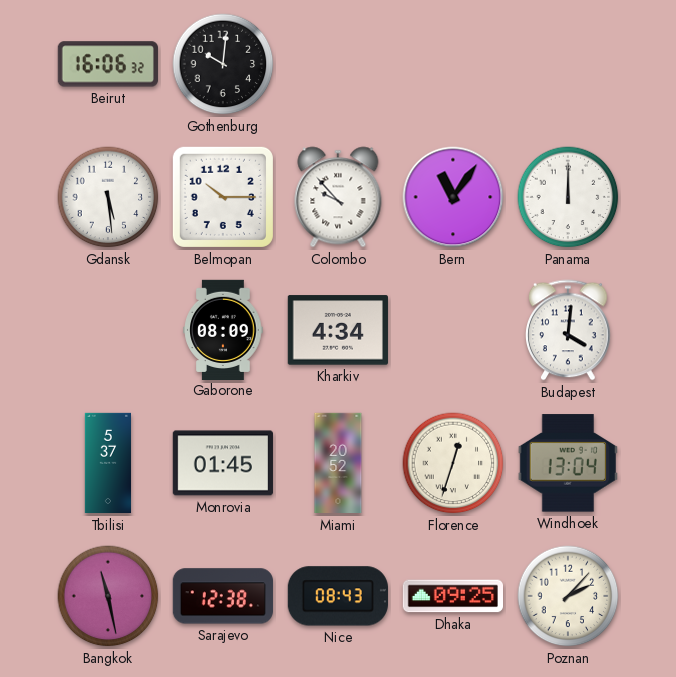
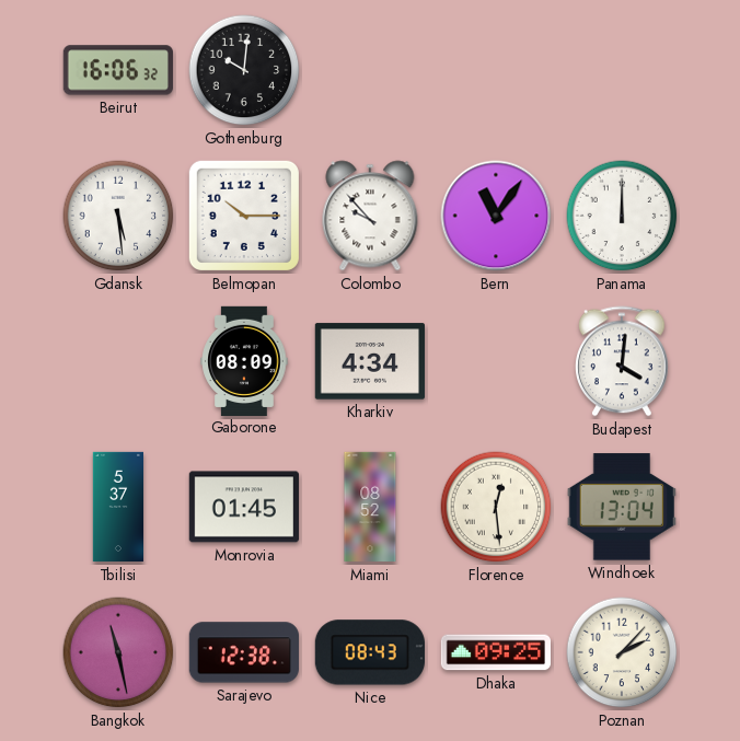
Miami: 20:52 -> 08:52
Florence: 12:33 -> 12:29
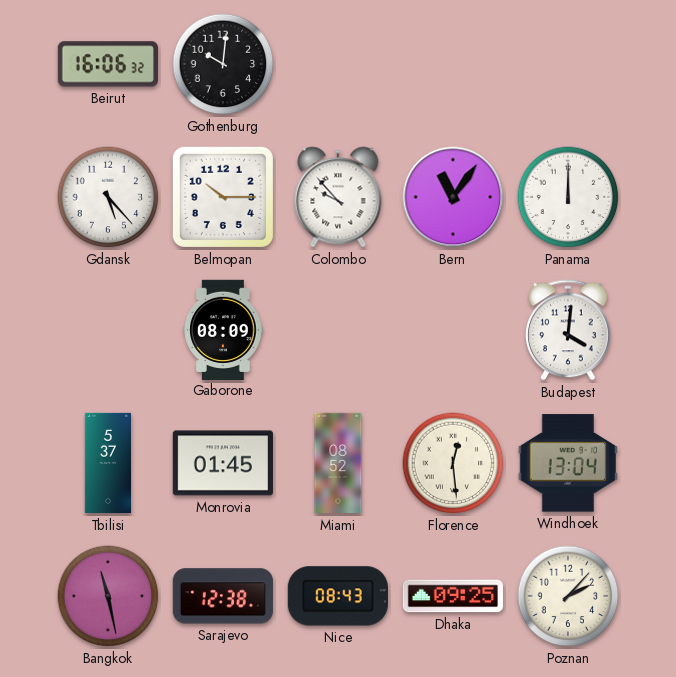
Gdansk: 5:29 -> 5:23
Kharkiv: 4:34 -> none
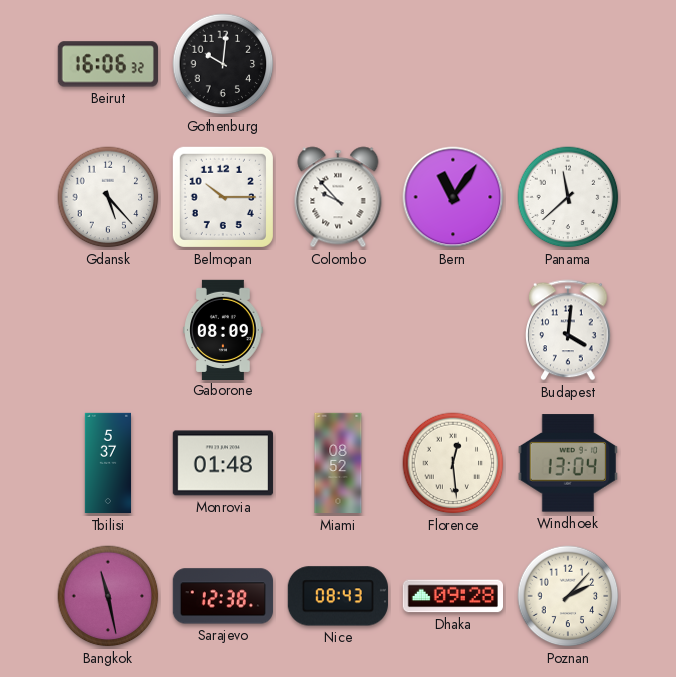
Panama: 12:00 -> 11:38
Monrovia: 01:45 -> 01:48
Dhaka: 09:25 -> 09:28
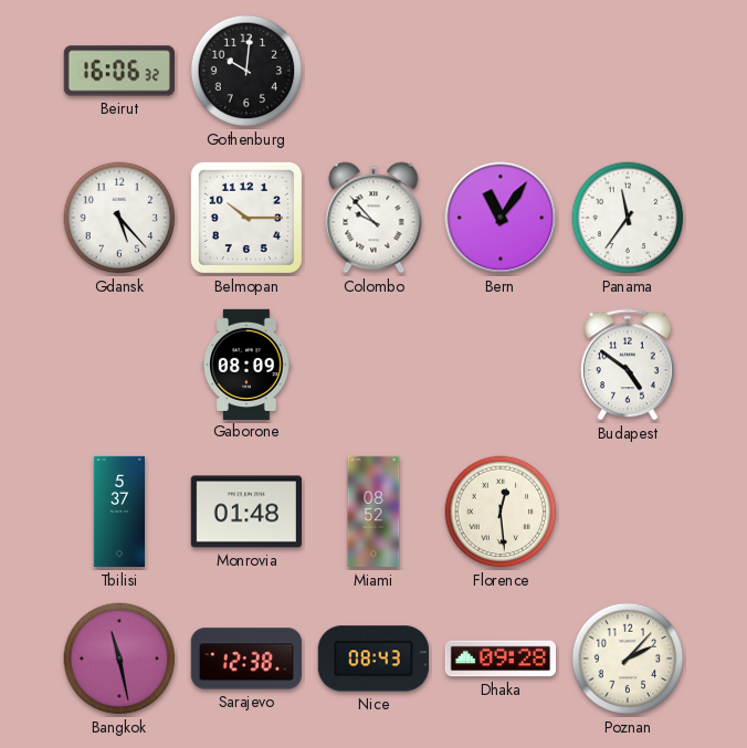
Panama: 11:38 -> 11:36
Budapest: 4:01 -> 4:51
Windhoek: 13:04 -> none
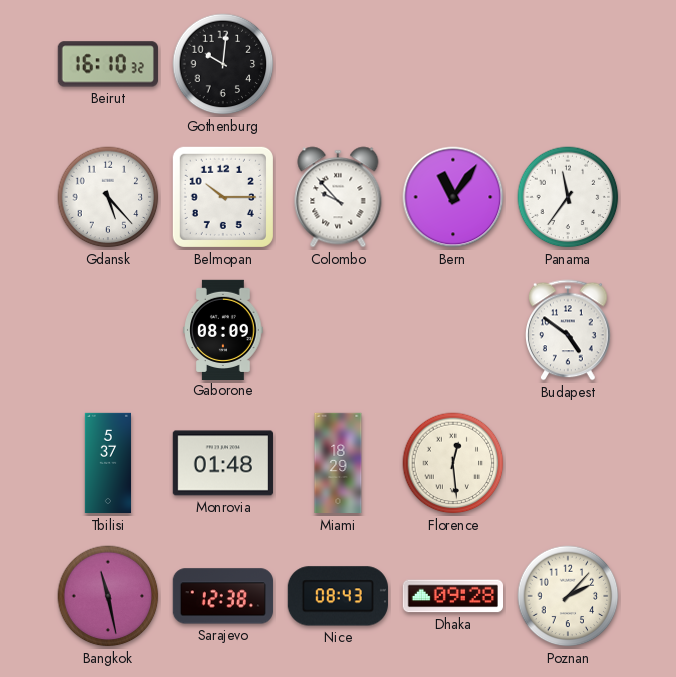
Beirut: 16:06 -> 16:10
Miami: 08:52 -> 18:29
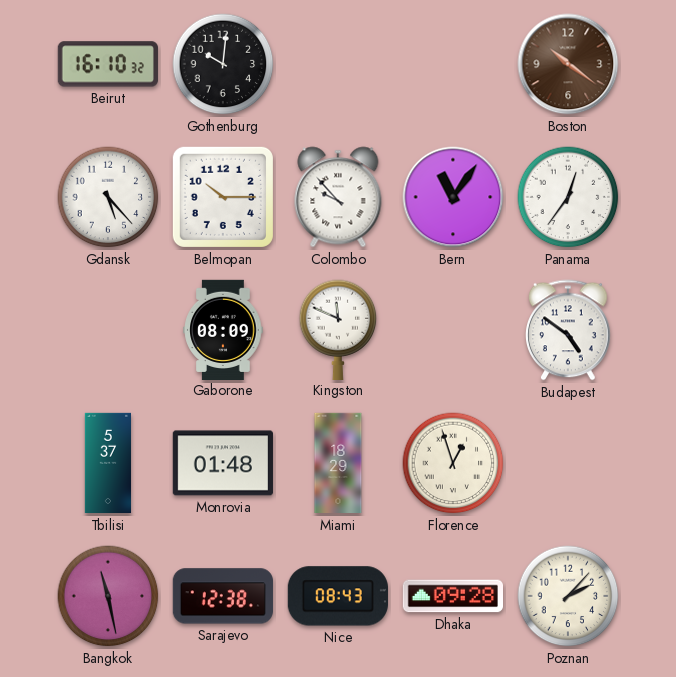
Boston: none -> 10:21
Panama: 11:36 -> 12:36
Kingston: none -> 11:49
Florence: 12:29 -> 12:57
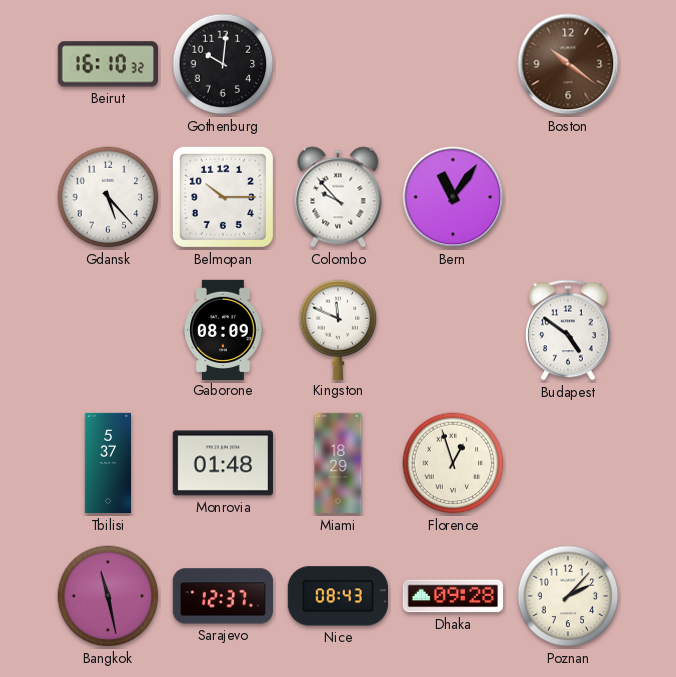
Panama: 12:36 -> none
Sarajevo: 12:38 -> 12:37
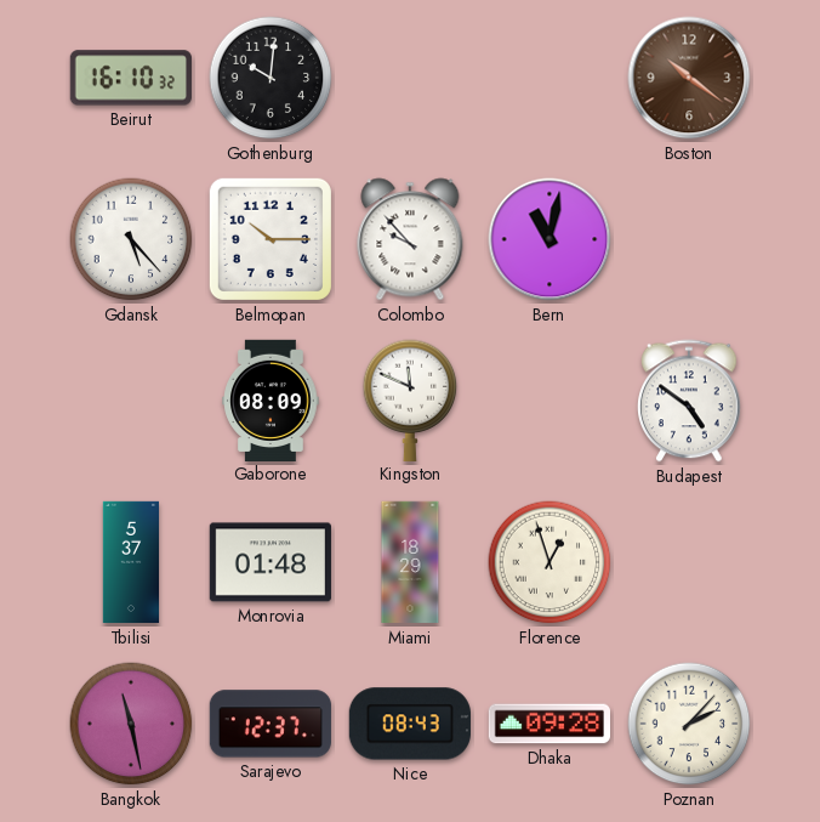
Bern: 11:06 -> 11:02
